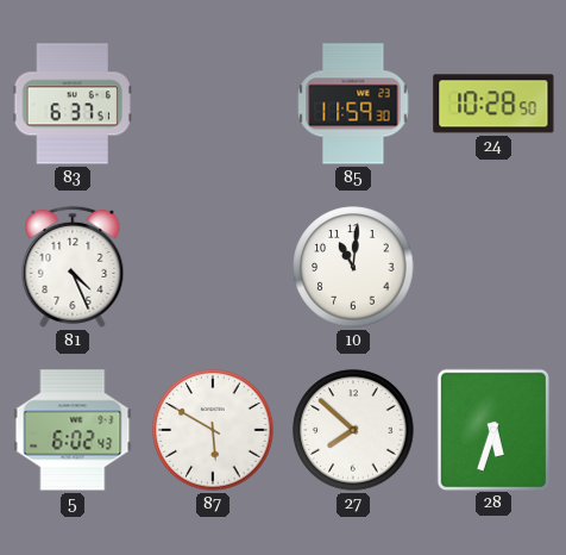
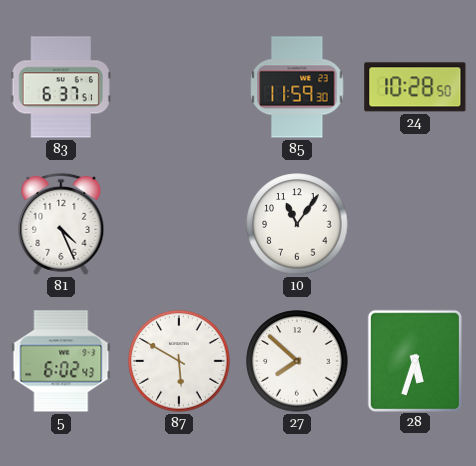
10: 11:01 -> 11:06
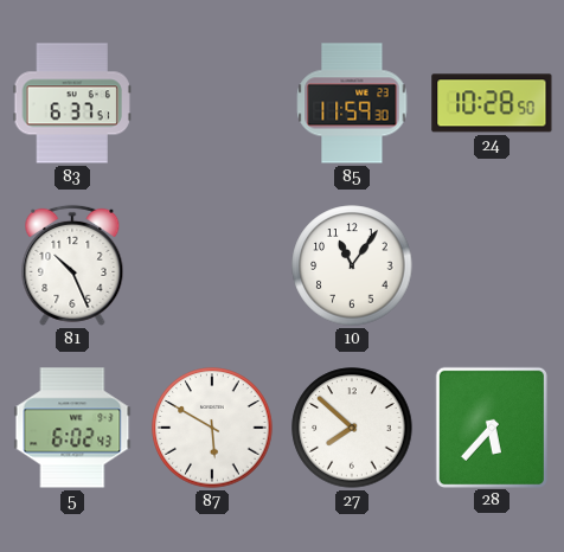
81: 4:26 -> 10:26
28: 5:33 -> 5:37
